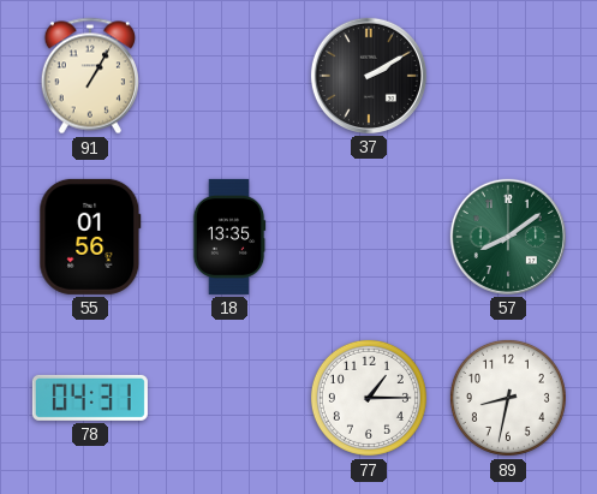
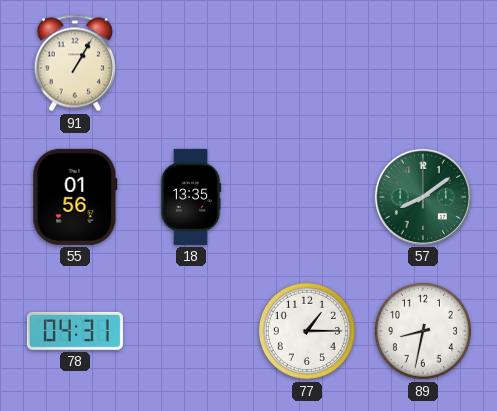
37: 2:10 -> none
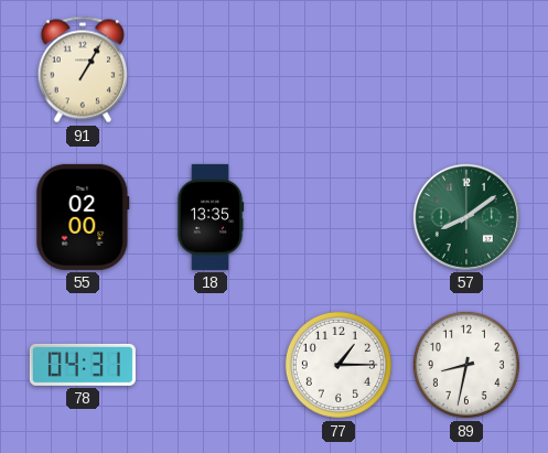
55: 01:56 -> 02:00
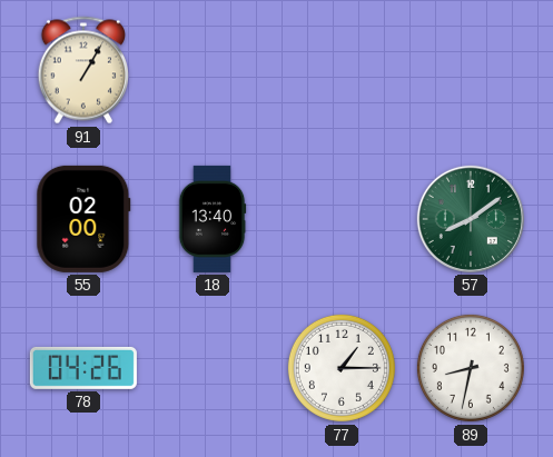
18: 13:35 -> 13:40
78: 04:31 -> 04:26
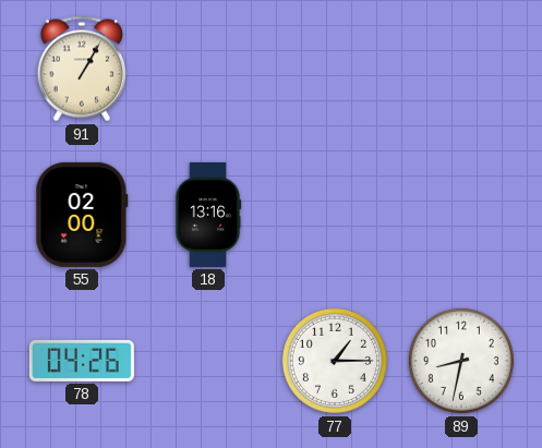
18: 13:40 -> 13:16
57: 8:09 -> none
